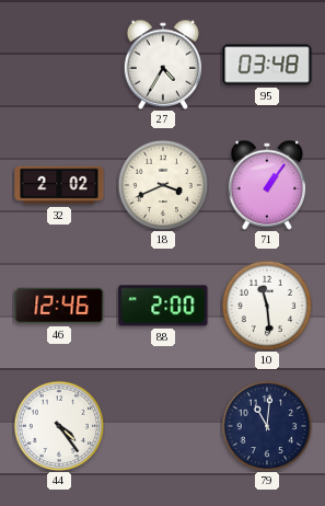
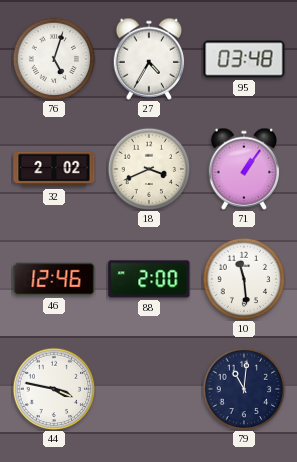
76: none -> 5:03
44: 4:24 -> 3:47
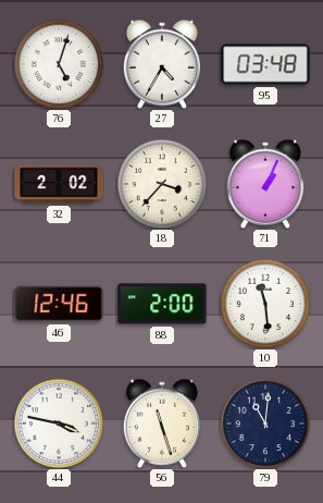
18: 3:41 -> 3:37
71: 1:06 -> 1:04
56: none -> 11:27
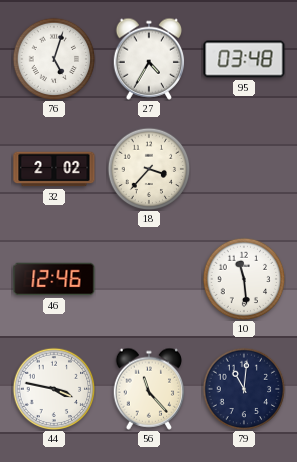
71: 1:04 -> none
88: 2:00 -> none
56: 11:27 -> 11:23
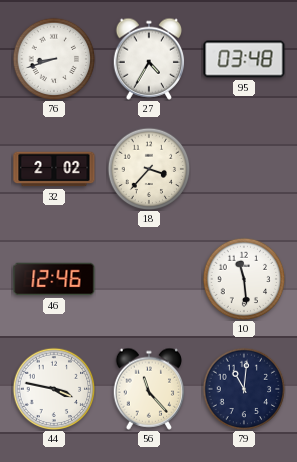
76: 5:03 -> 8:42
